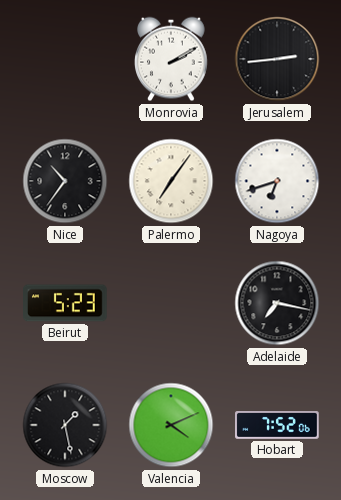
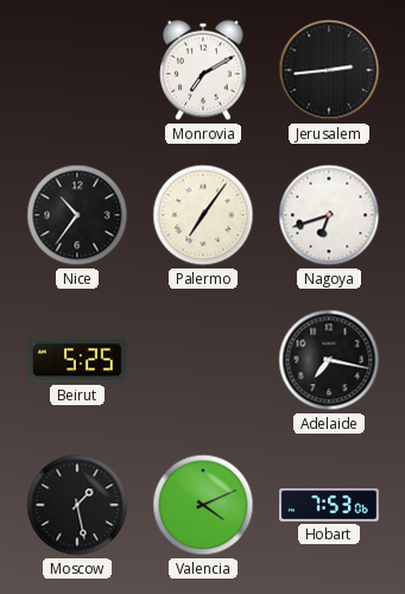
Monrovia: 2:10 -> 7:10
Beirut: 5:23 -> 5:25
Hobart: 7:52 -> 7:53
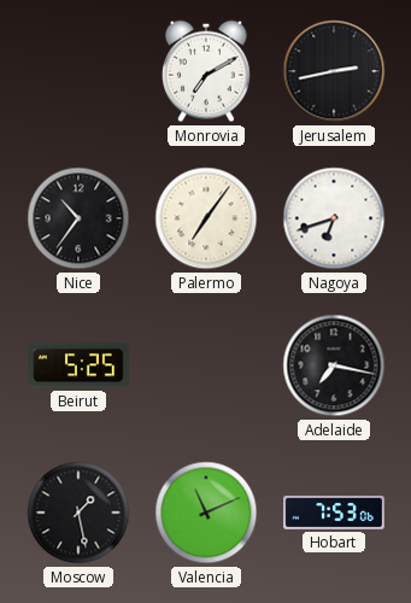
Jerusalem: 2:44 -> 2:43
Valencia: 4:11 -> 11:11
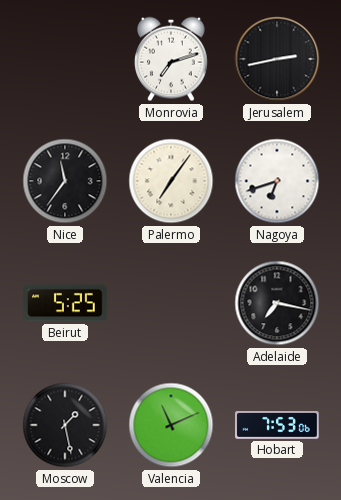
Monrovia: 7:10 -> 7:12
Nice: 10:36 -> 11:36
